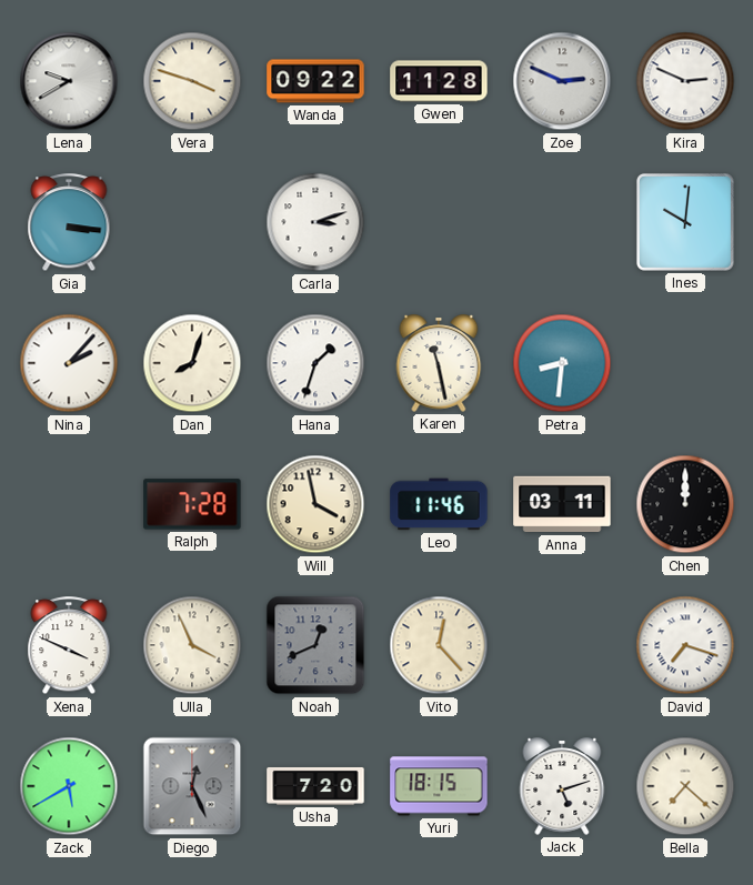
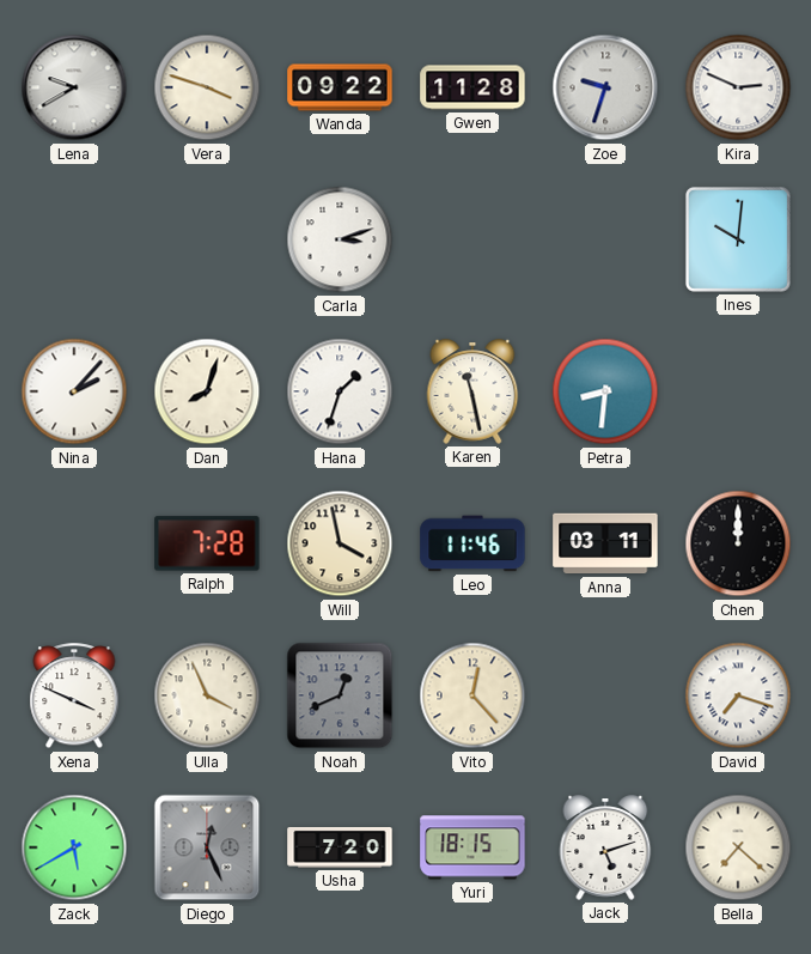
Zoe: 2:49 -> 9:33
Gia: 3:16 -> none
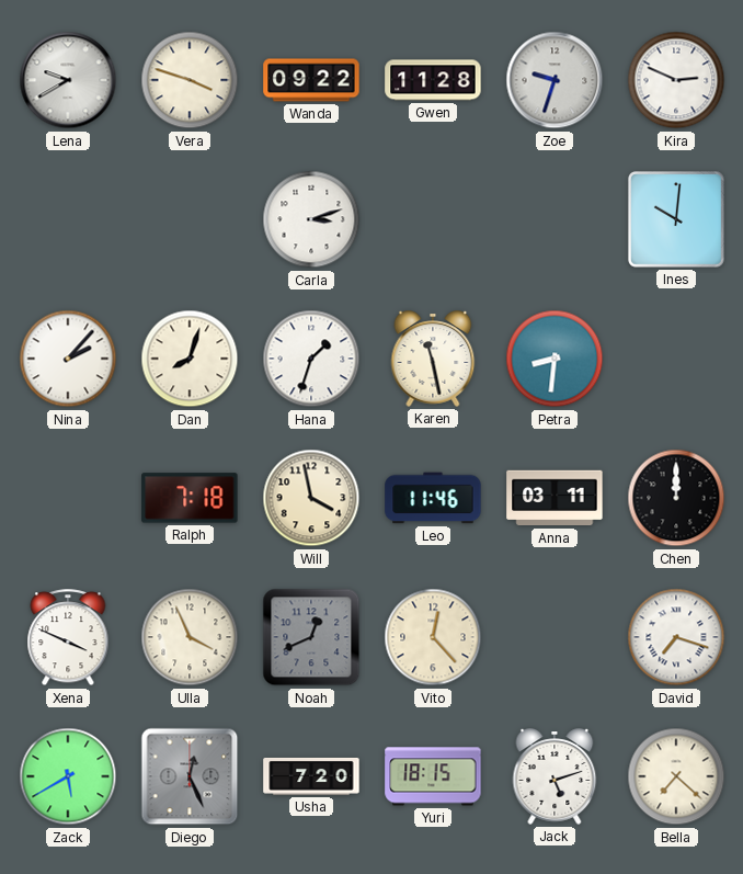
Ralph: 7:28 -> 7:18
